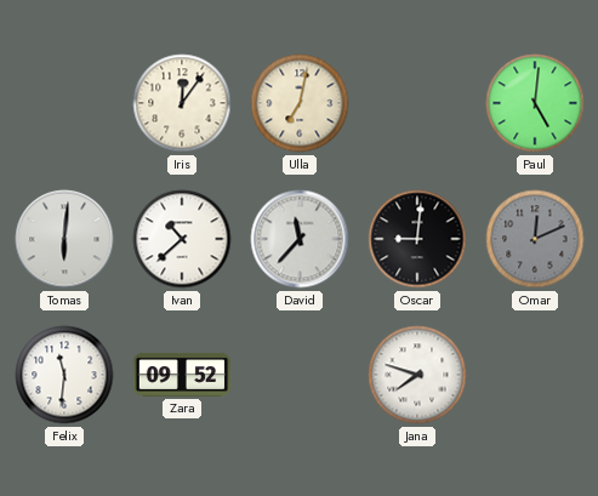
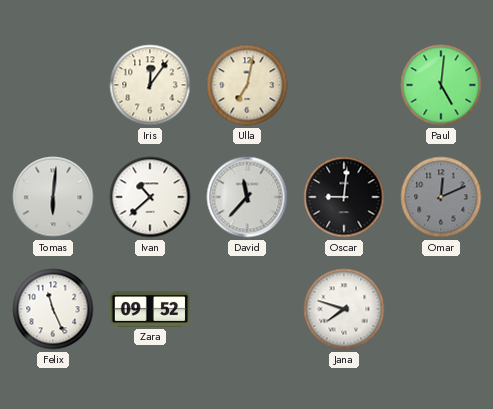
Felix: 11:31 -> 11:26
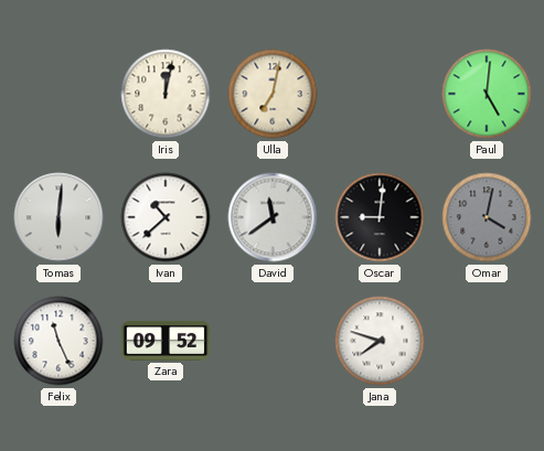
Iris: 12:06 -> 12:02
David: 11:37 -> 11:39
Omar: 12:11 -> 4:02
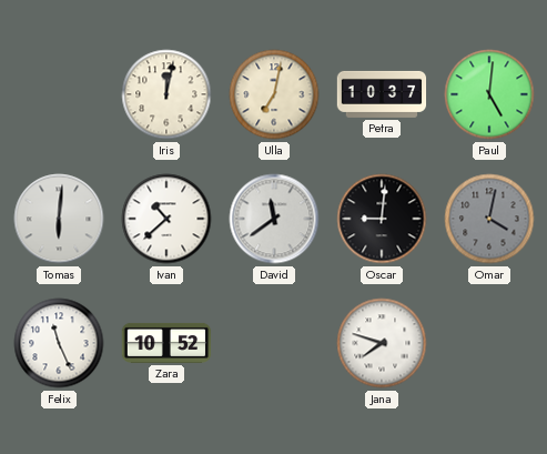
Petra: none -> 10:37
Zara: 09:52 -> 10:52
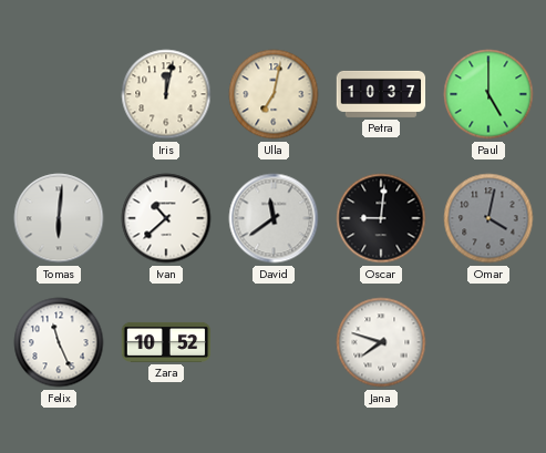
Paul: 5:01 -> 5:00
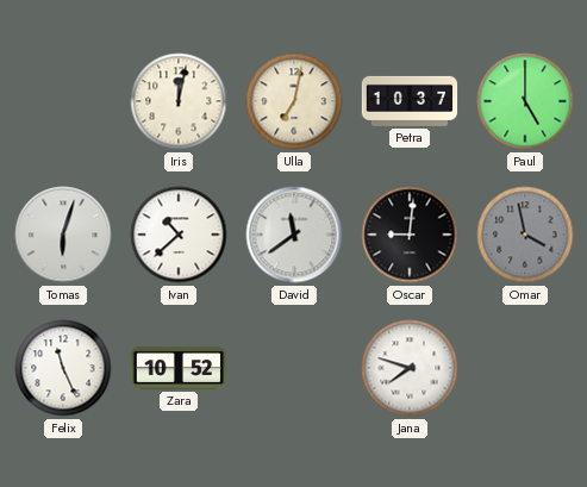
Tomas: 6:01 -> 6:03
Omar: 4:02 -> 3:58
